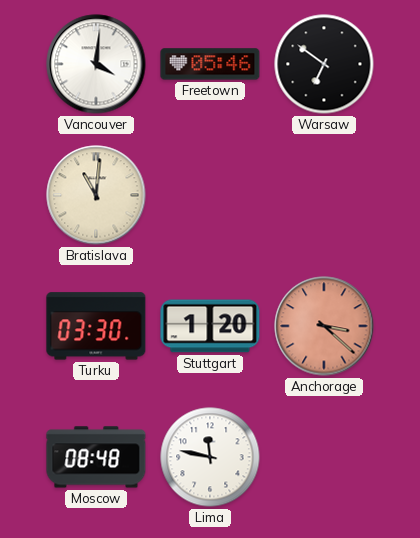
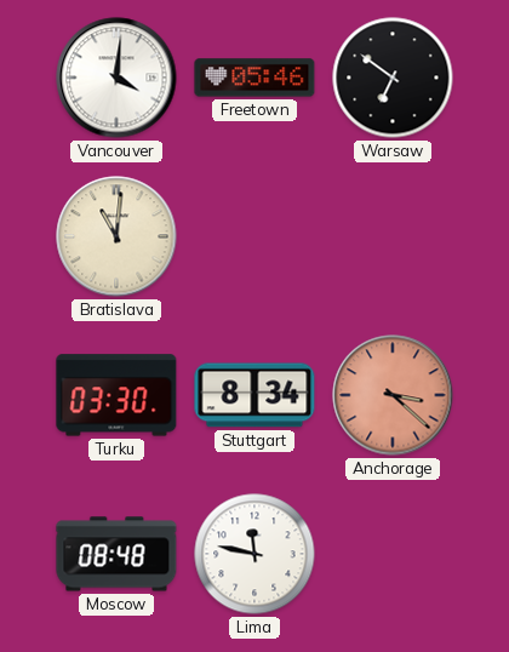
Stuttgart: 1:20 -> 8:34
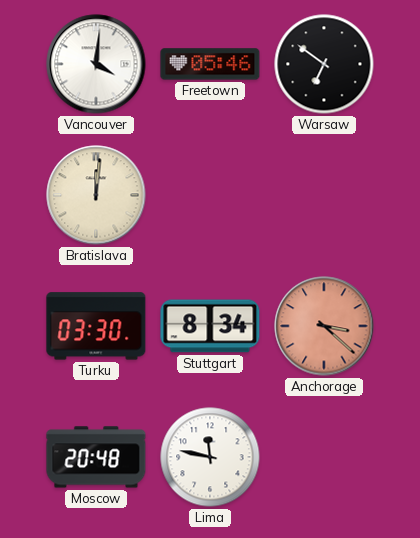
Bratislava: 11:01 -> 12:01
Moscow: 08:48 -> 20:48
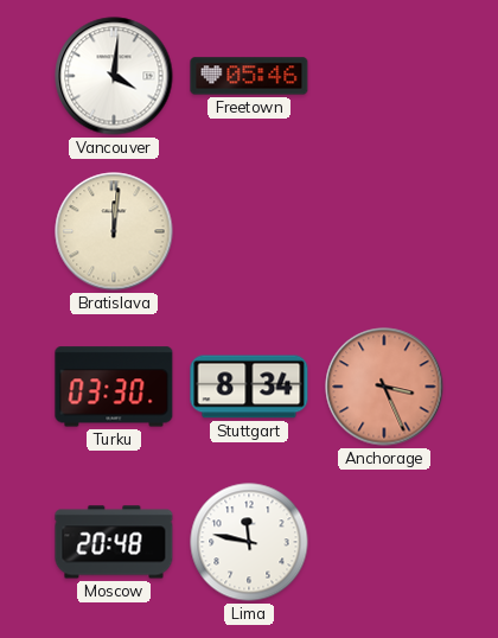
Warsaw: 6:51 -> none
Anchorage: 3:22 -> 3:26
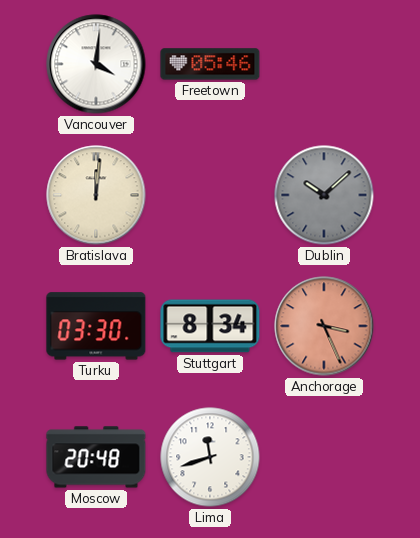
Dublin: none -> 10:08
Lima: 11:47 -> 11:42
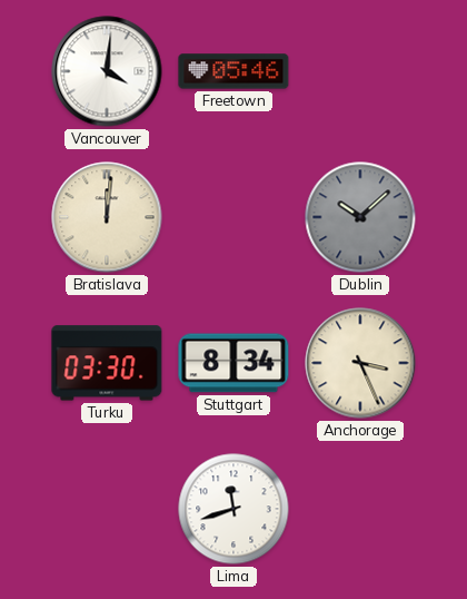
Anchorage dial: salmon -> cream
Moscow: 20:48 -> none
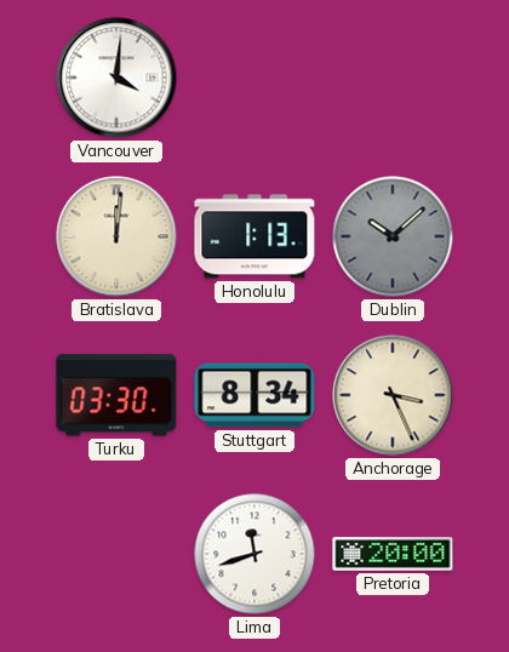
Freetown: 05:46 -> none
Honolulu: none -> 1:13
Pretoria: none -> 20:00
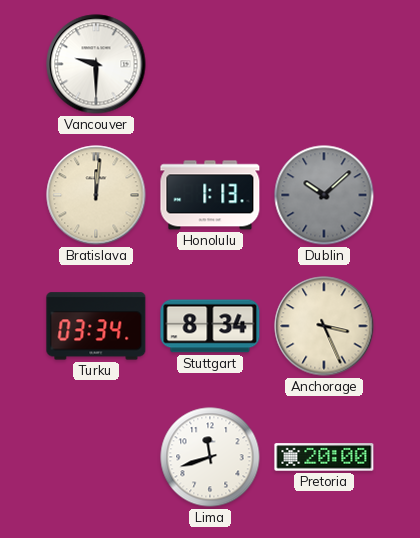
Vancouver: 4:01 -> 9:30
Turku: 03:30 -> 03:34
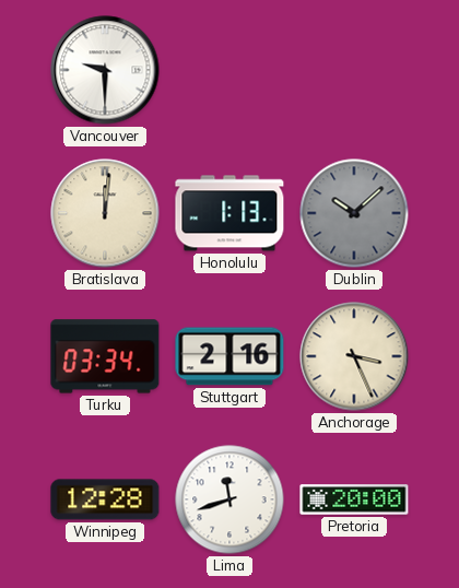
Stuttgart: 8:34 -> 2:16
Winnipeg: none -> 12:28
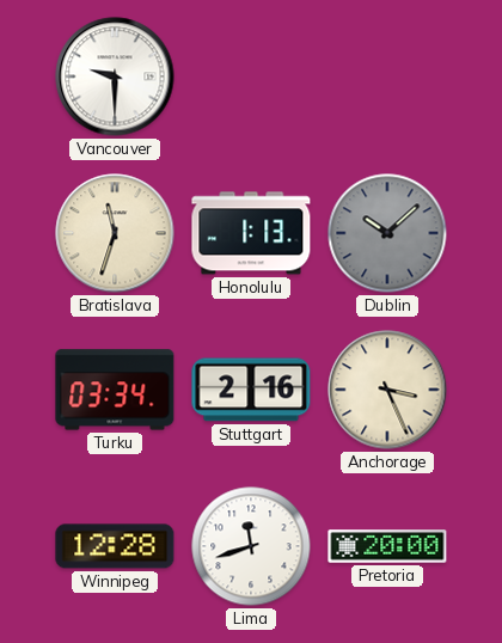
Bratislava: 12:01 -> 11:33
